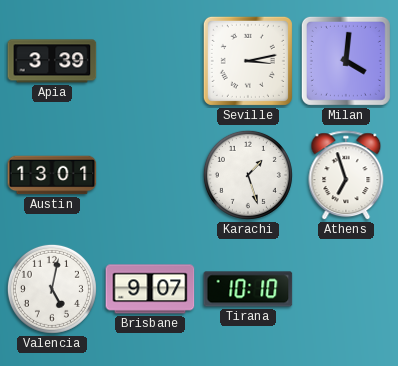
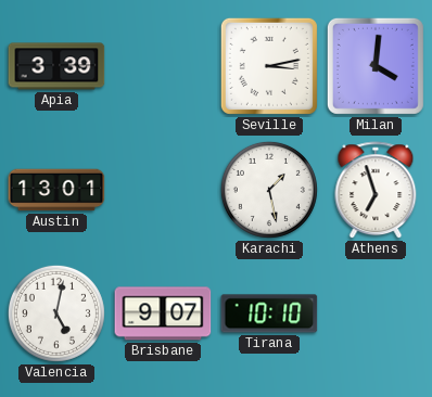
Karachi: 1:27 -> 1:28
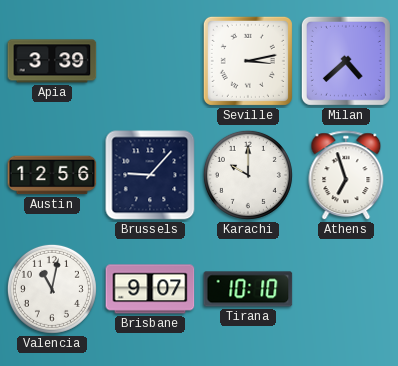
Milan: 4:01 -> 4:38
Austin: 13:01 -> 12:56
Brussels: none -> 9:07
Karachi: 1:28 -> 10:00
Valencia: 5:02 -> 11:02
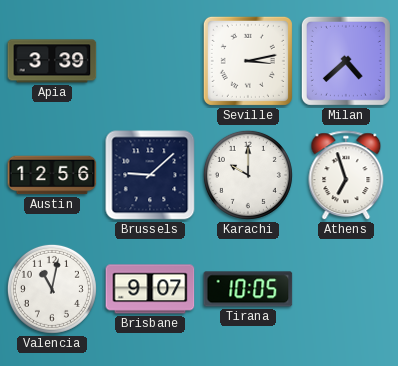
Brussels: 9:07 -> 9:08
Tirana: 10:10 -> 10:05
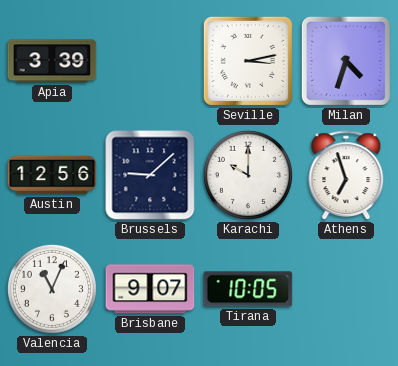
Milan: 4:38 -> 4:33
Valencia: 11:02 -> 11:04
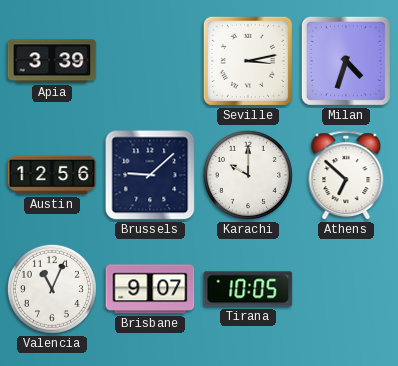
Athens: 6:57 -> 6:52
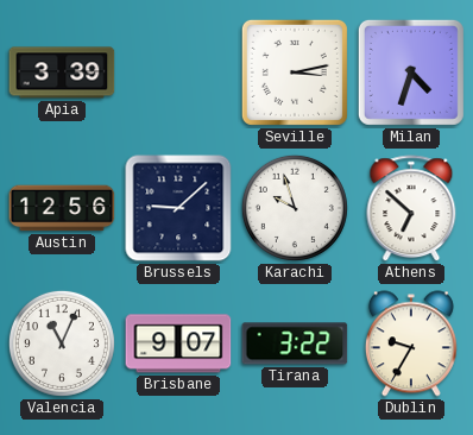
Karachi: 10:00 -> 9:57
Tirana: 10:05 -> 3:22
Dublin: none -> 9:35
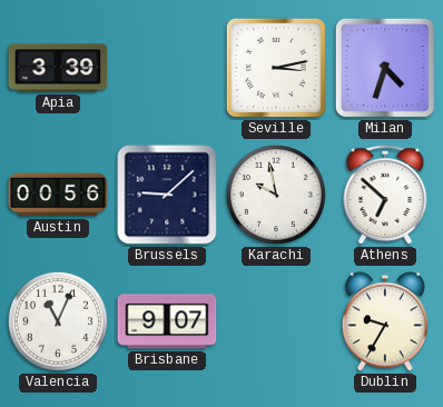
Austin: 12:56 -> 00:56
Karachi: 9:57 -> 9:58
Tirana: 3:22 -> none
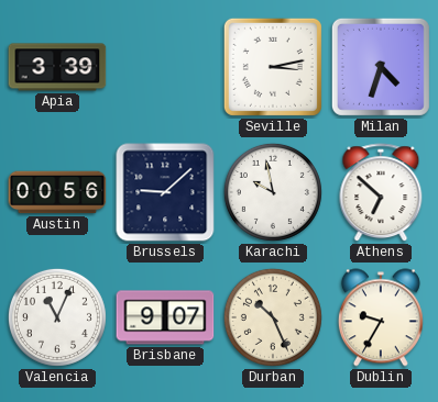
Durban: none -> 10:26
